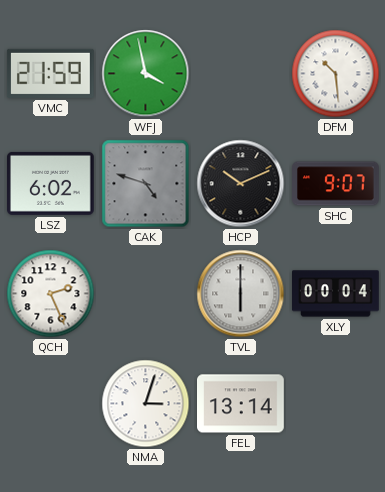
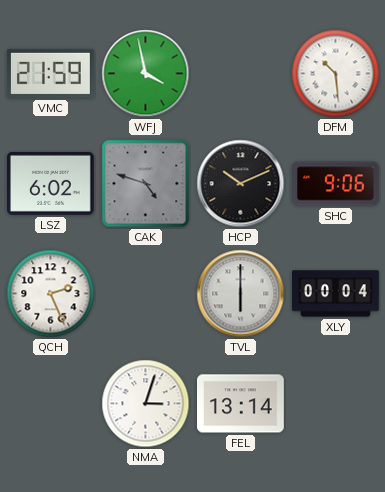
SHC: 9:07 -> 9:06
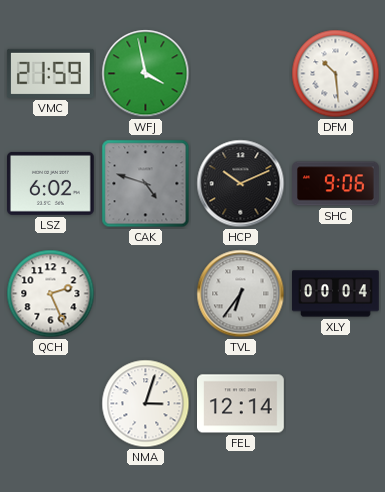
TVL: 6:00 -> 6:36
FEL: 13:14 -> 12:14
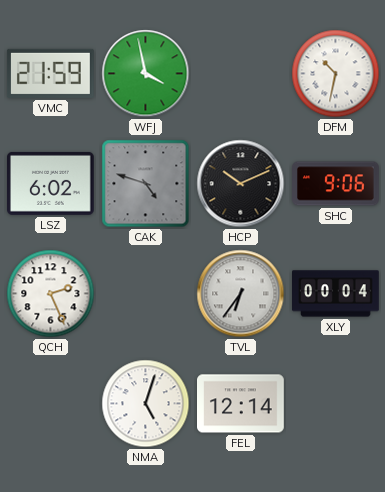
DFM: 10:29 -> 10:32
NMA: 3:03 -> 5:03
